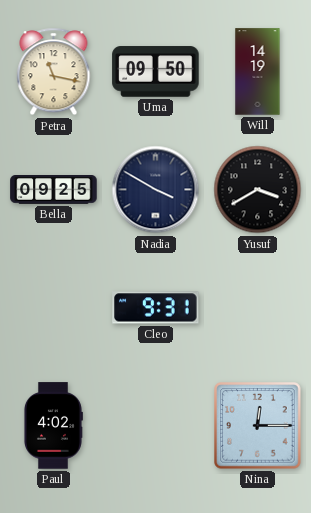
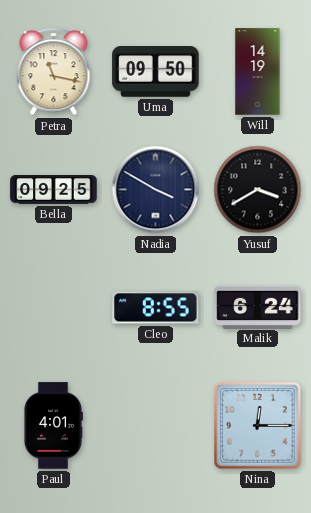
Cleo: 9:31 -> 8:55
Malik: none -> 6:24
Paul: 4:02 -> 4:01
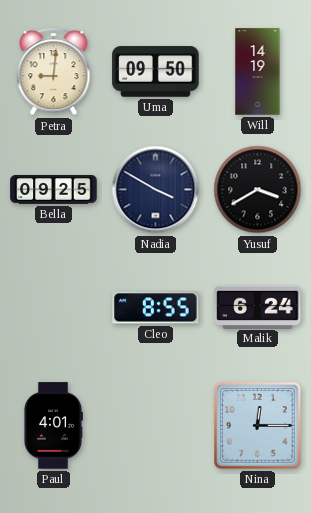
Petra: 11:17 -> 9:01
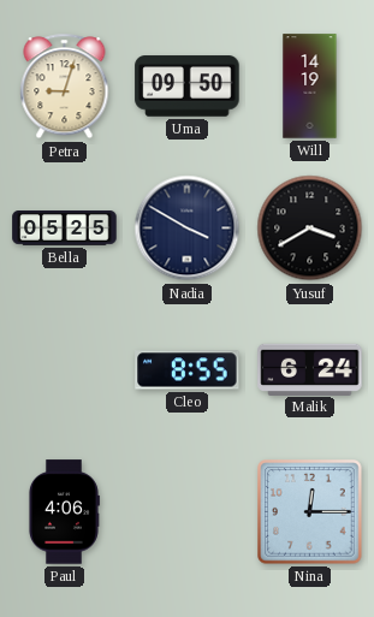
Petra: 9:01 -> 9:03
Bella: 09:25 -> 05:25
Paul: 4:01 -> 4:06
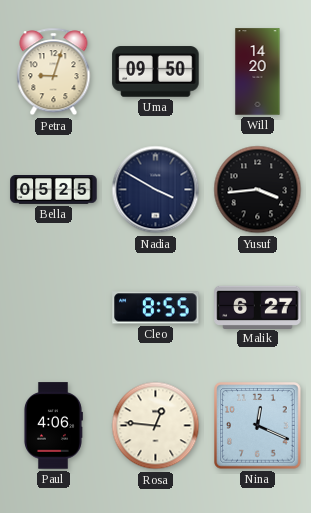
Will: 14:19 -> 14:20
Yusuf: 3:40 -> 3:44
Malik: 6:24 -> 6:27
Rosa: none -> 12:46
Nina: 12:15 -> 12:19
